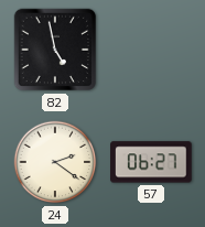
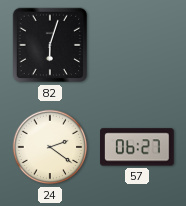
82: 4:58 -> 6:03
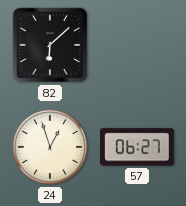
82: 6:03 -> 6:08
24: 2:21 -> 12:57
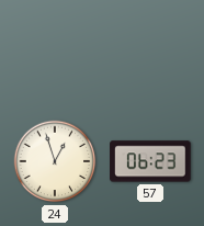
82: 6:08 -> none
57: 06:27 -> 06:23
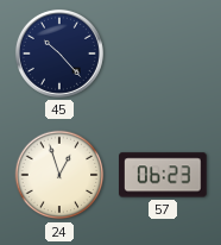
45: none -> 10:23
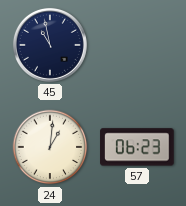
45: 10:23 -> 10:58
24: 12:57 -> 1:01
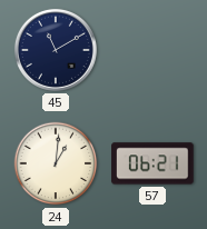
45: 10:58 -> 11:10
57: 06:23 -> 06:21
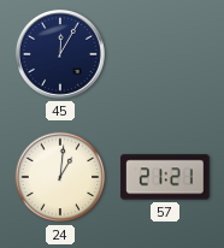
45: 11:10 -> 12:05
57: 06:21 -> 21:21
